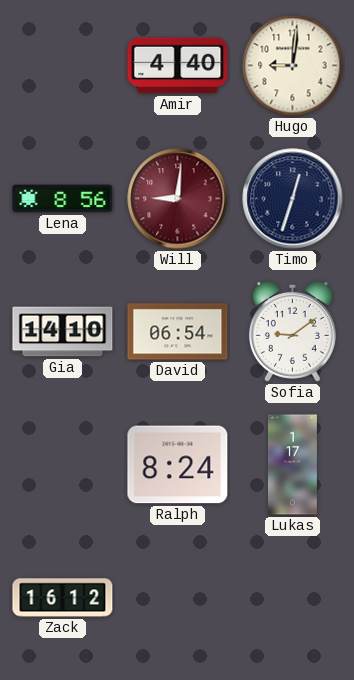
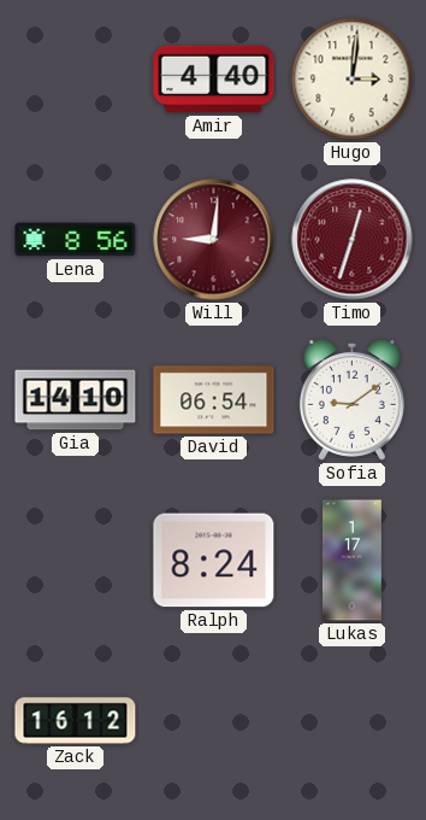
Hugo: 9:01 -> 3:01
Timo dial: navy -> burgundy
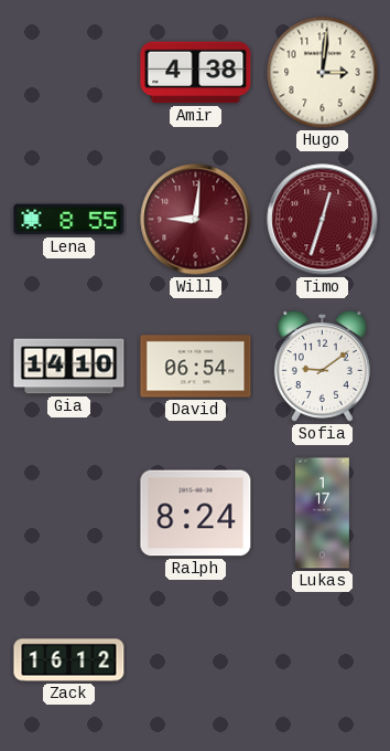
Amir: 4:40 -> 4:38
Lena: 8:56 -> 8:55
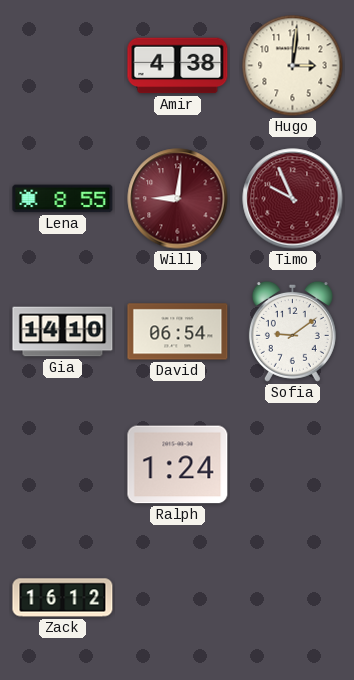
Timo: 12:33 -> 9:56
Ralph: 8:24 -> 1:24
Lukas: 1:17 -> none
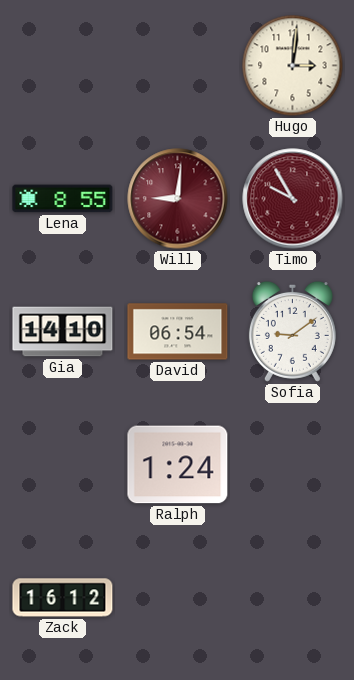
Amir: 4:38 -> none
Timo: 9:56 -> 9:55
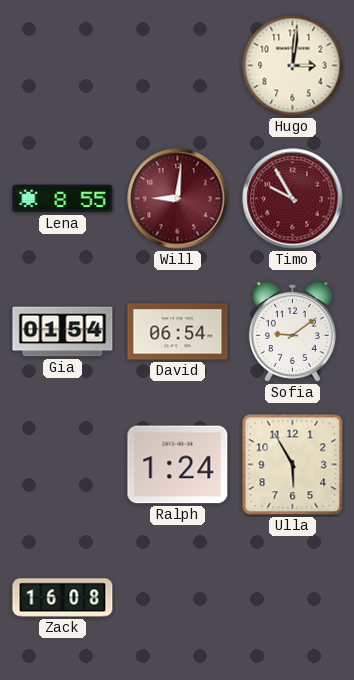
Gia: 14:10 -> 01:54
Ulla: none -> 5:55
Zack: 16:12 -> 16:08
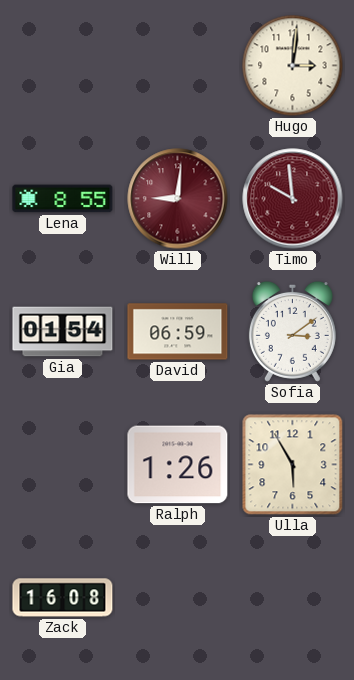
Timo: 9:55 -> 9:59
David: 06:54 -> 06:59
Sofia: 9:09 -> 3:09
Ralph: 1:24 -> 1:26
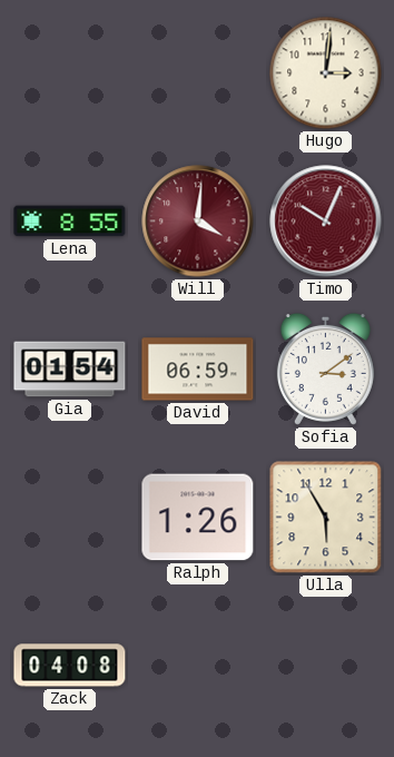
Will: 9:01 -> 4:01
Timo: 9:59 -> 10:04
Zack: 16:08 -> 04:08
